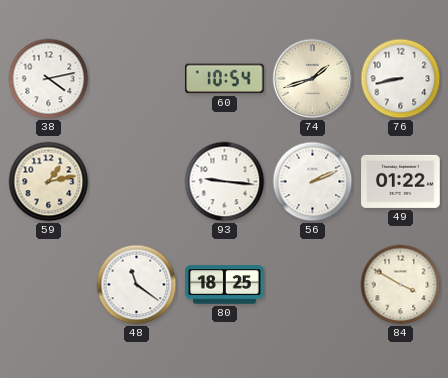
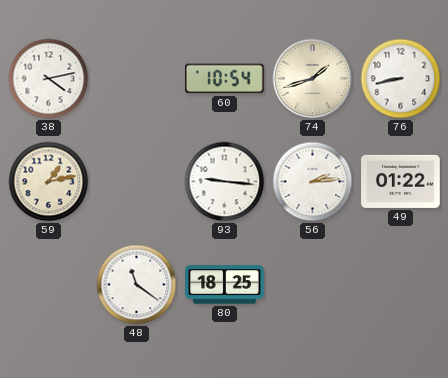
56: 2:11 -> 2:14
84: 3:50 -> none
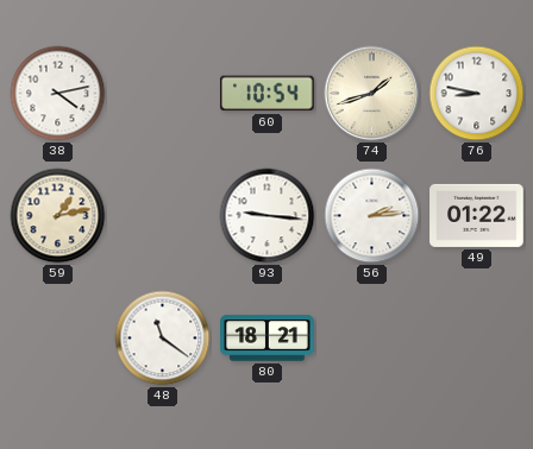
76: 8:43 -> 8:47
80: 18:25 -> 18:21
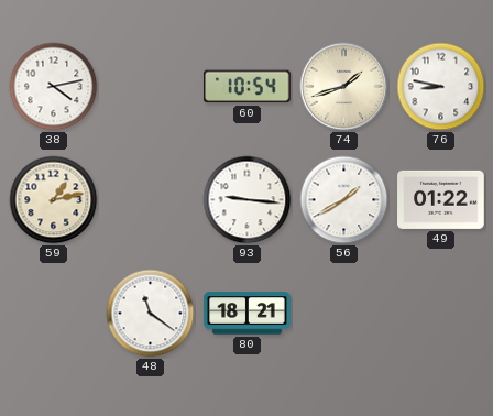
56: 2:14 -> 1:40
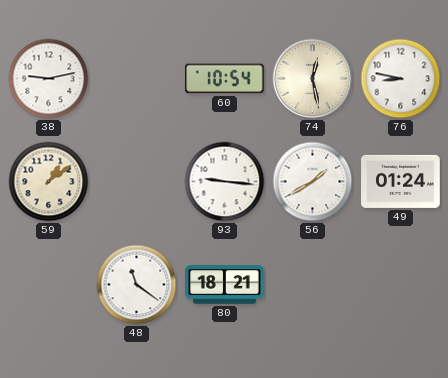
38: 4:13 -> 9:13
74: 1:42 -> 12:28
59: 1:13 -> 1:09
49: 01:22 -> 01:24
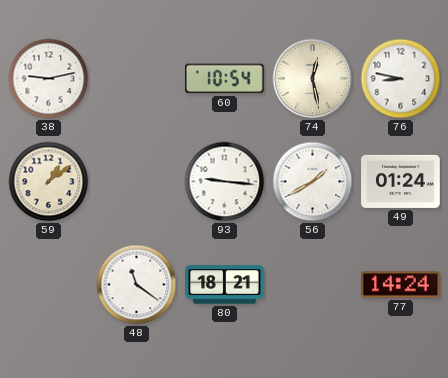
77: none -> 14:24
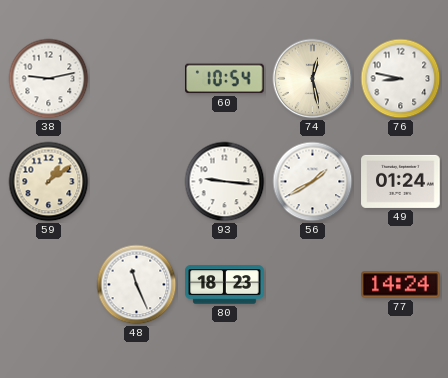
48: 11:21 -> 11:26
80: 18:21 -> 18:23
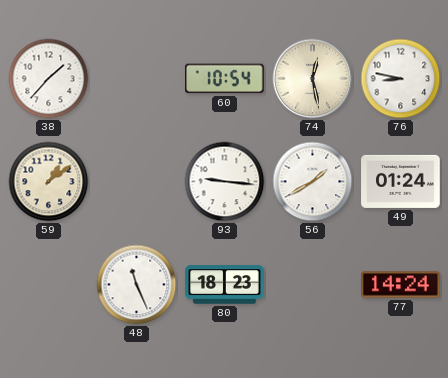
38: 9:13 -> 1:37
